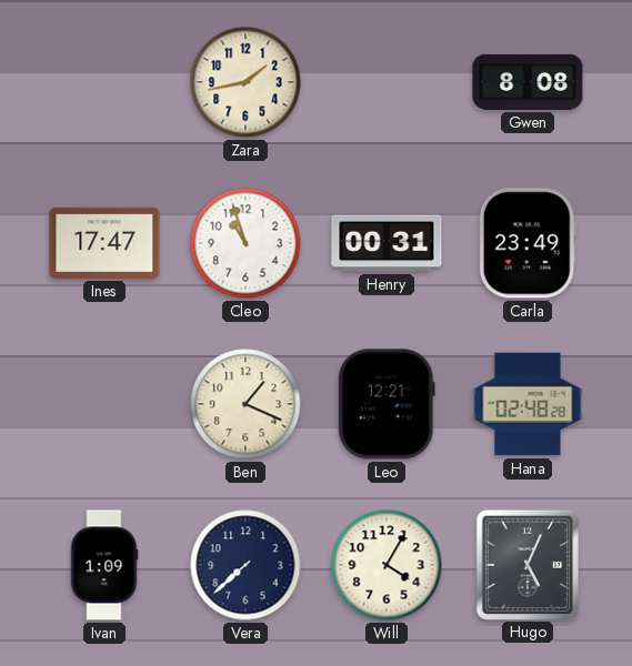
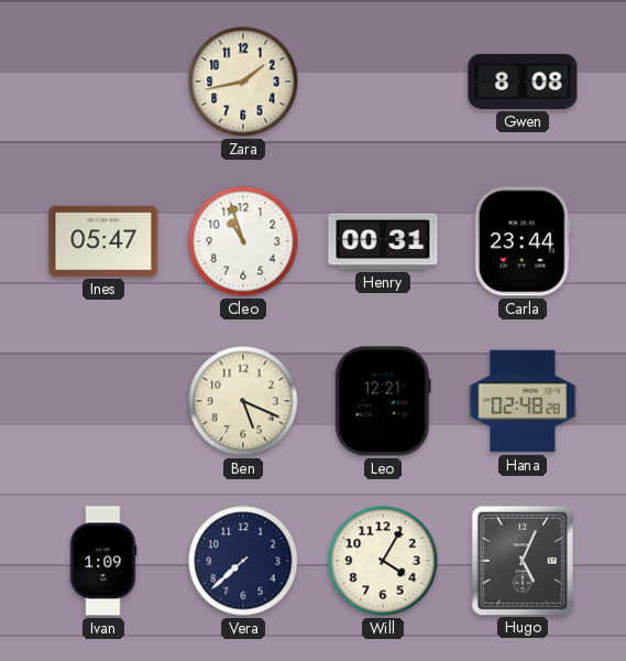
Ines: 17:47 -> 05:47
Carla: 23:49 -> 23:44
Ben: 1:19 -> 5:19
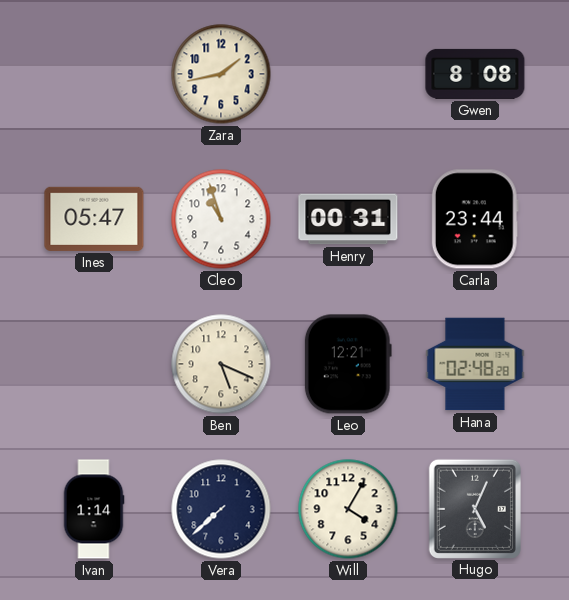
Ivan: 1:09 -> 1:14
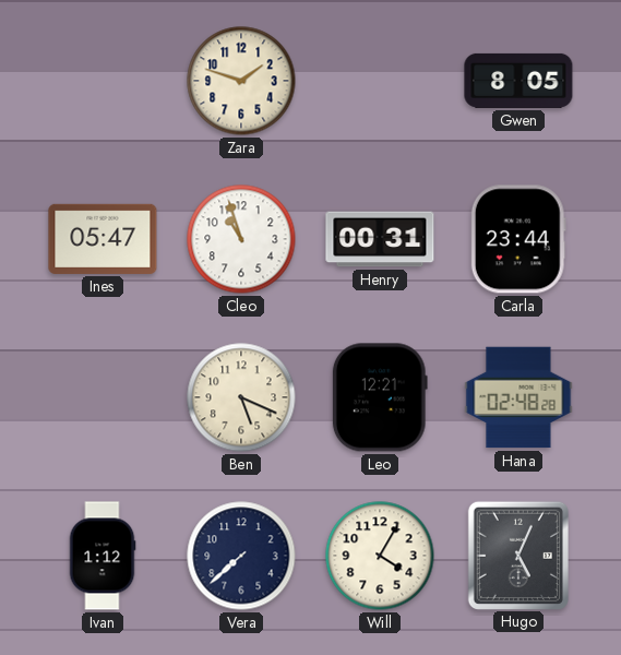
Zara: 1:43 -> 1:48
Gwen: 8:08 -> 8:05
Ivan: 1:14 -> 1:12
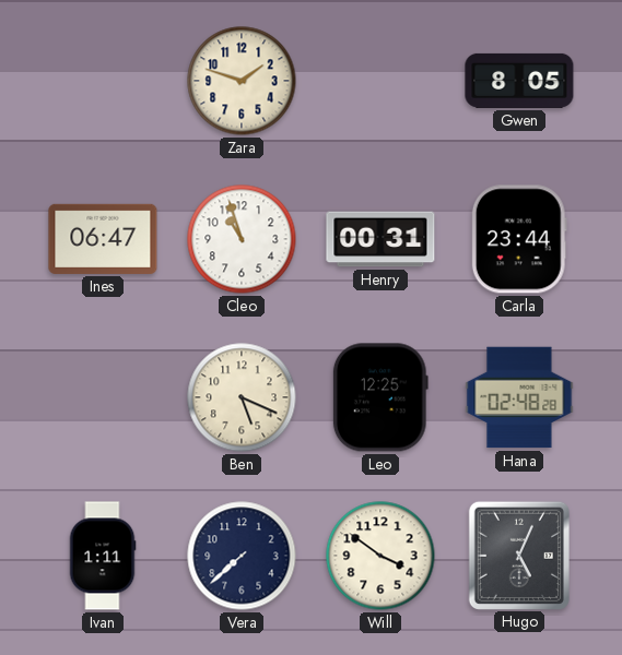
Ines: 05:47 -> 06:47
Leo: 12:21 -> 12:25
Ivan: 1:12 -> 1:11
Will: 4:05 -> 3:51
